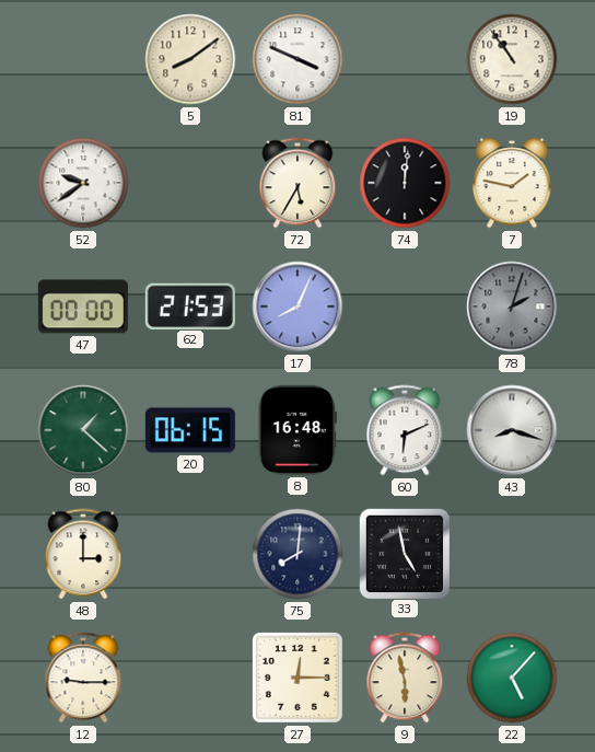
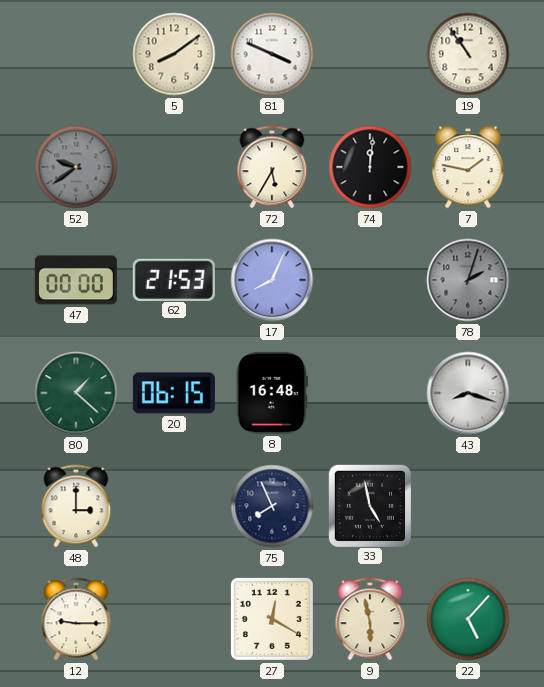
52 dial: white -> grey
60: 6:11 -> none
75: 8:01 -> 7:56
27: 12:15 -> 12:20
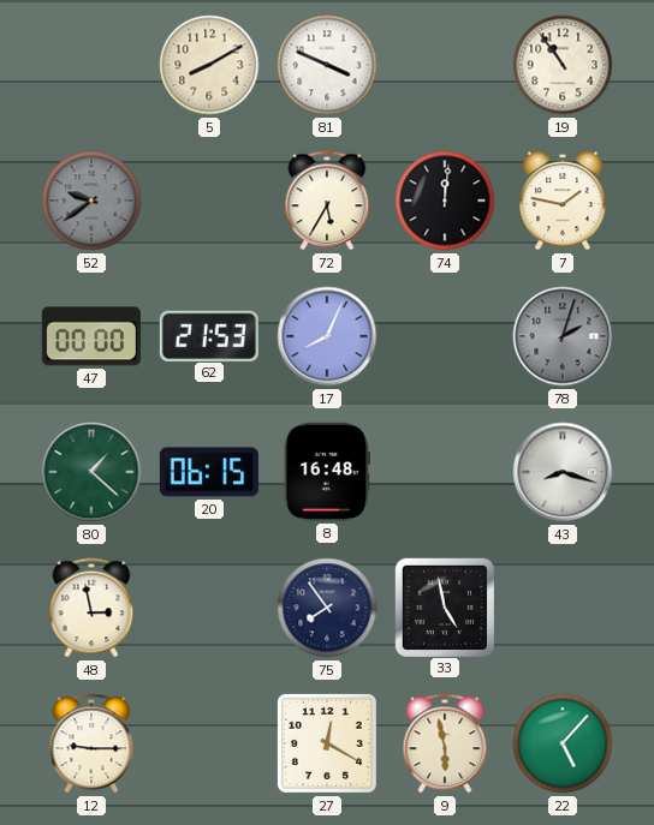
5: 8:09 -> 8:10
48: 3:00 -> 2:58
75: 7:56 -> 7:54
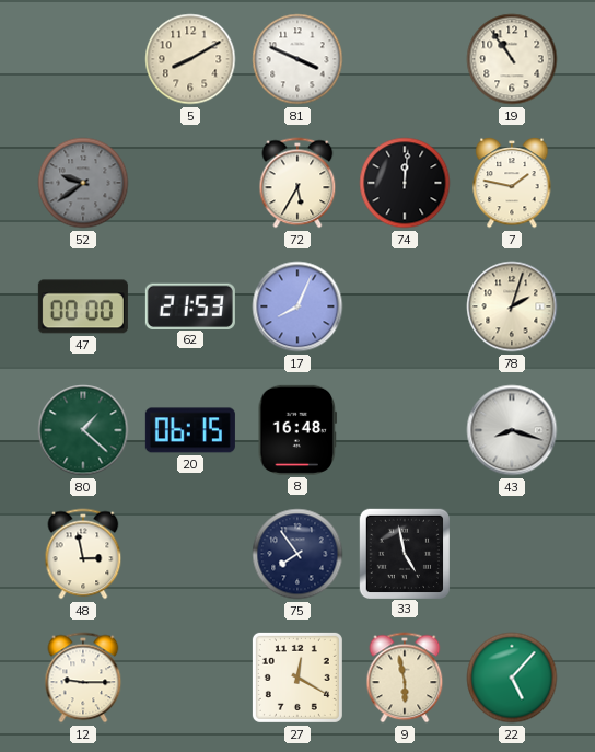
78 dial: grey -> cream
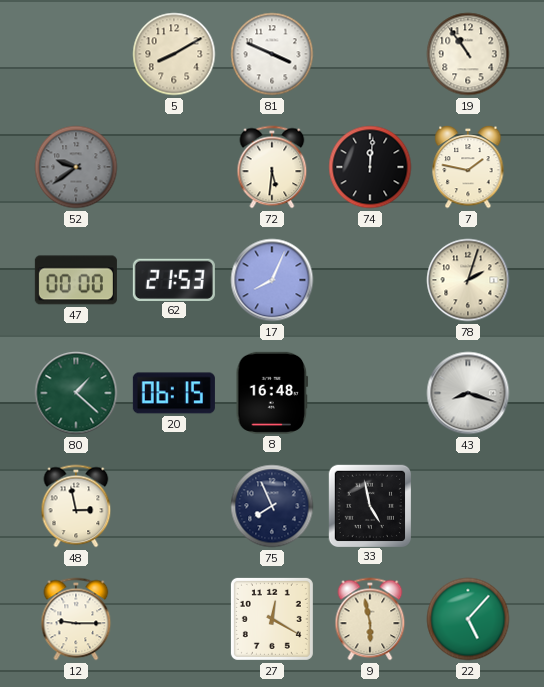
72: 5:35 -> 5:31
75: 7:54 -> 7:56
